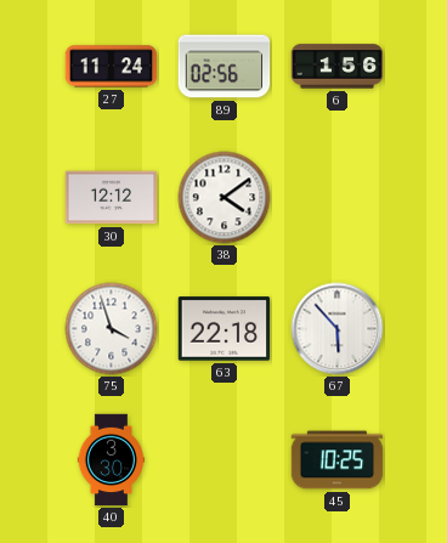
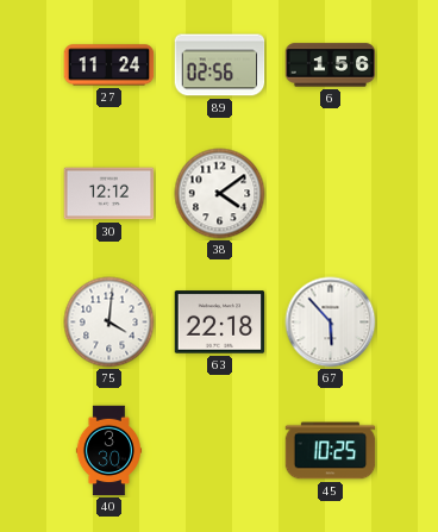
75: 3:57 -> 4:01
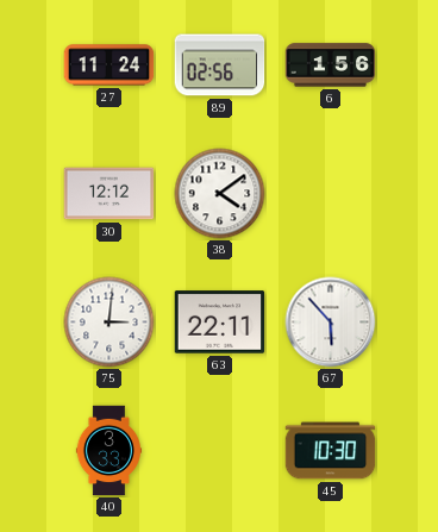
75: 4:01 -> 3:01
63: 22:18 -> 22:11
40: 3:30 -> 3:33
45: 10:25 -> 10:30
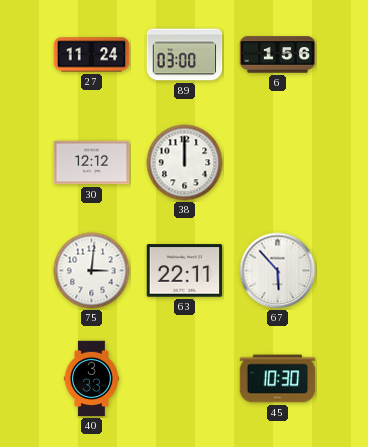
89: 02:56 -> 03:00
38: 4:09 -> 12:00
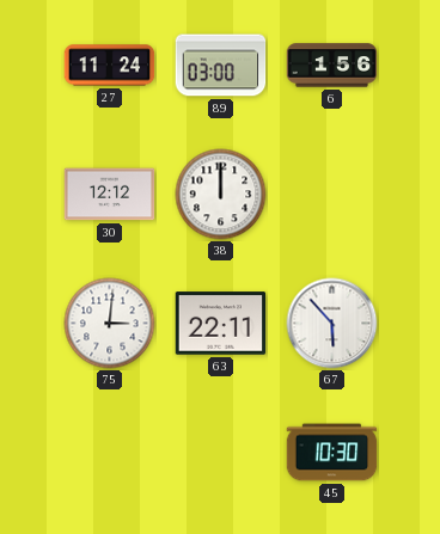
40: 3:33 -> none
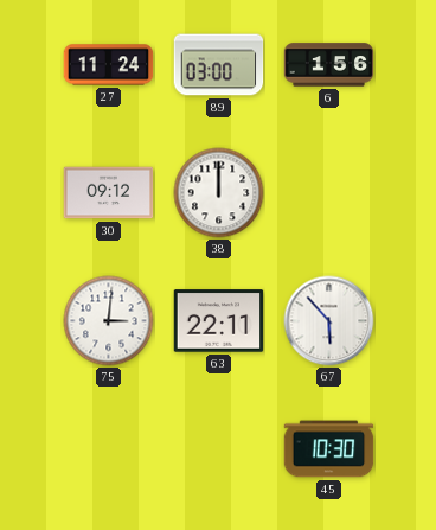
30: 12:12 -> 09:12
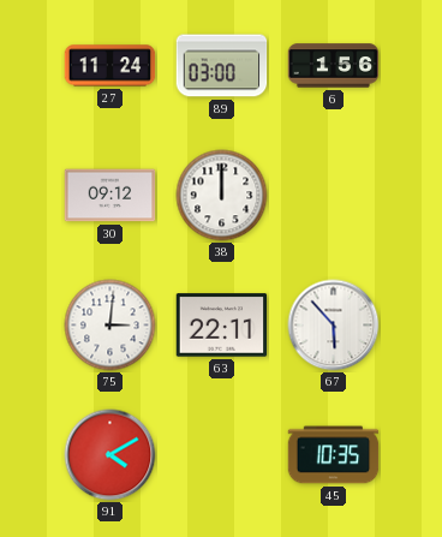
91: none -> 4:10
45: 10:30 -> 10:35
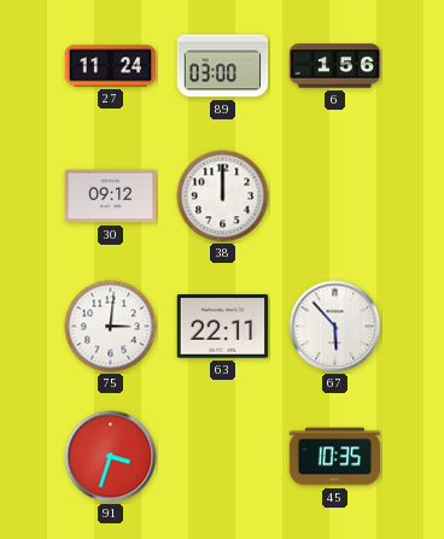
91: 4:10 -> 3:33
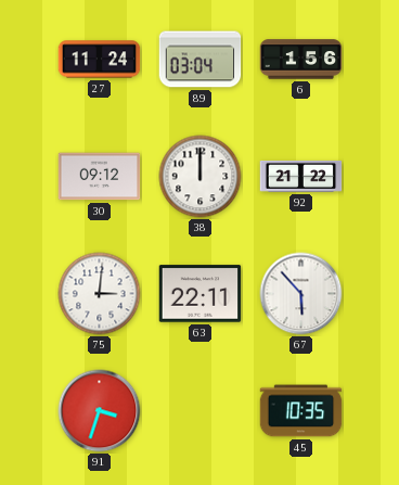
89: 03:00 -> 03:04
92: none -> 21:22
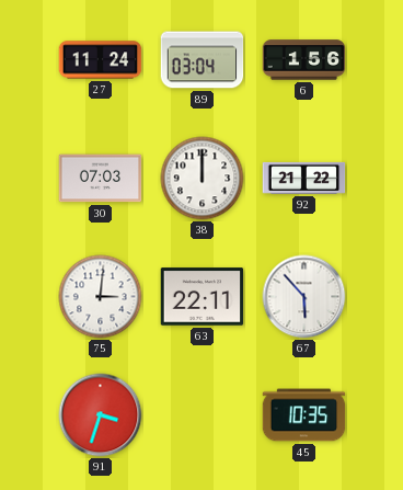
30: 09:12 -> 07:03
